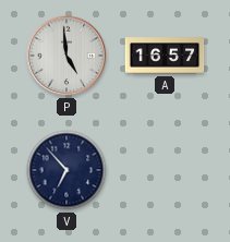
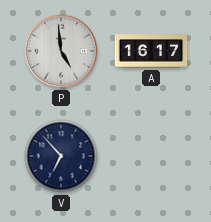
A: 16:57 -> 16:17
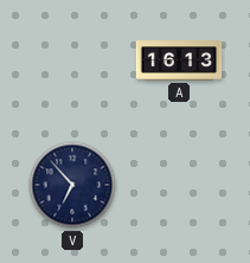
P: 4:59 -> none
A: 16:17 -> 16:13
